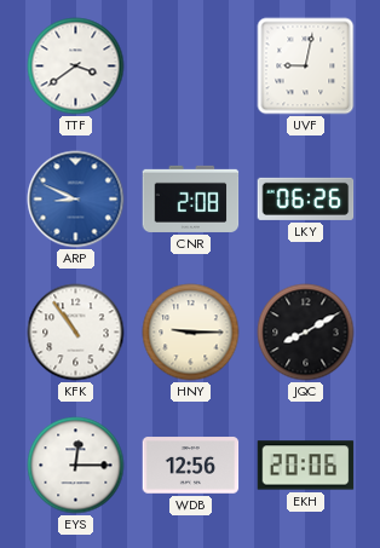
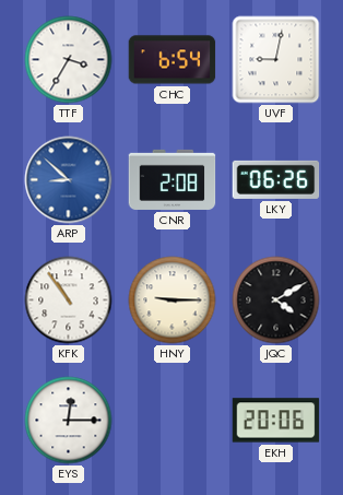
TTF: 3:39 -> 3:35
CHC: none -> 6:54
ARP: 8:49 -> 8:52
JQC: 8:10 -> 4:10
WDB: 12:56 -> none
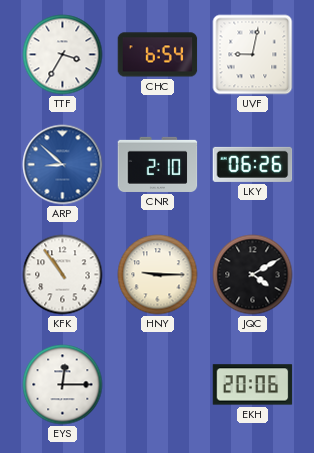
CNR: 2:08 -> 2:10
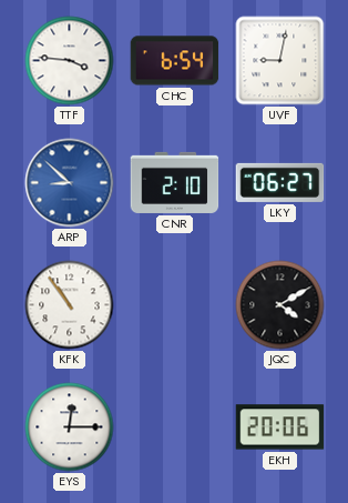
TTF: 3:35 -> 3:46
LKY: 06:26 -> 06:27
HNY: 9:15 -> none
